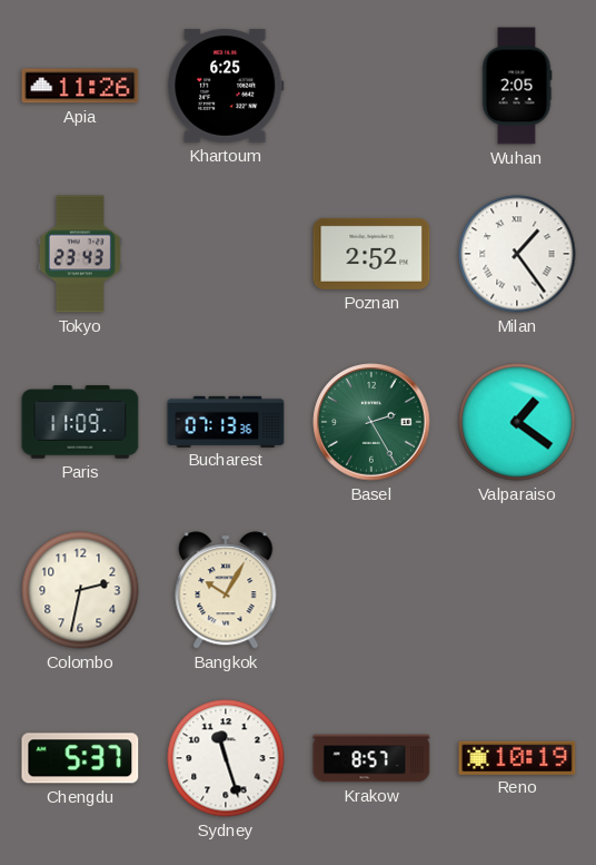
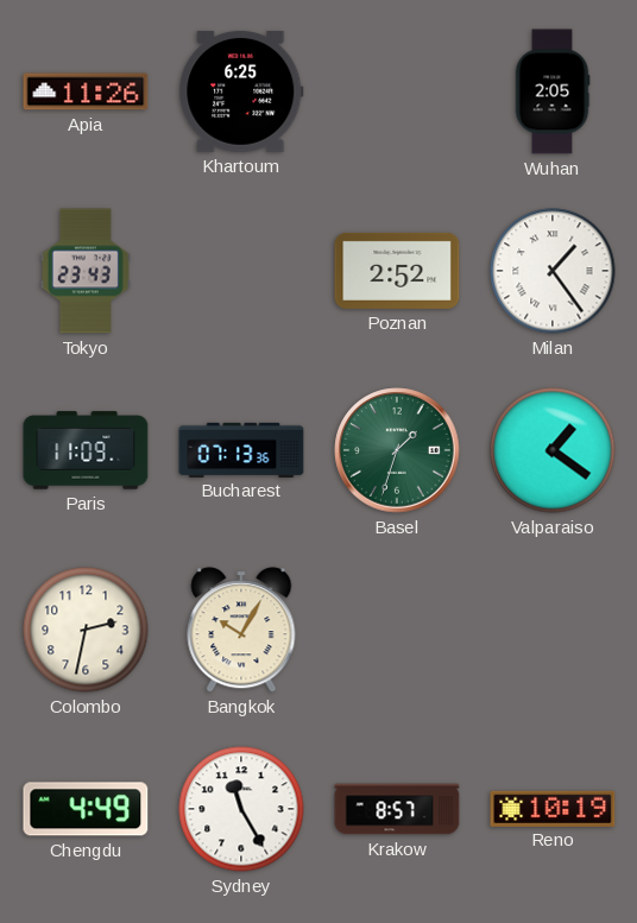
Basel: 2:25 -> 1:33
Chengdu: 5:37 -> 4:49
Sydney: 11:27 -> 11:25
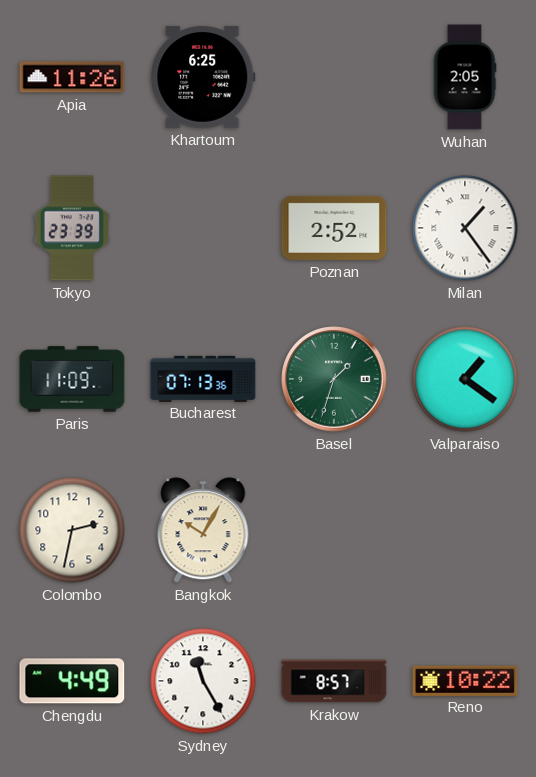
Tokyo: 23:43 -> 23:39
Reno: 10:19 -> 10:22
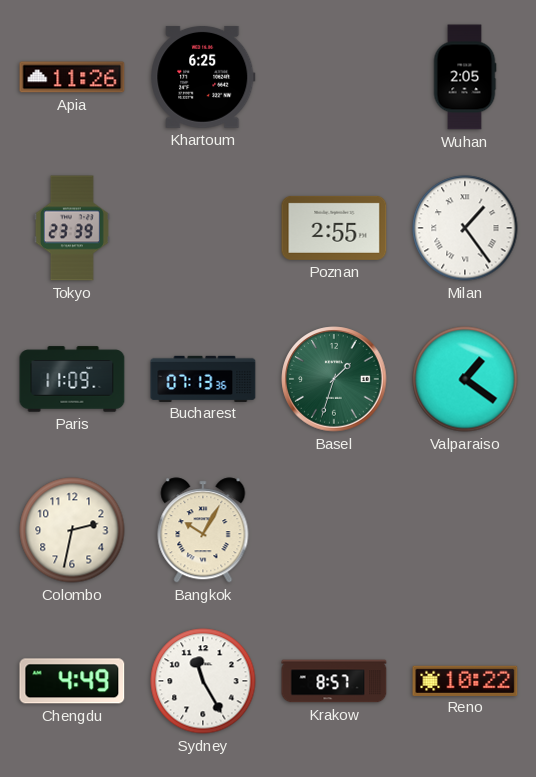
Poznan: 2:52 -> 2:55
